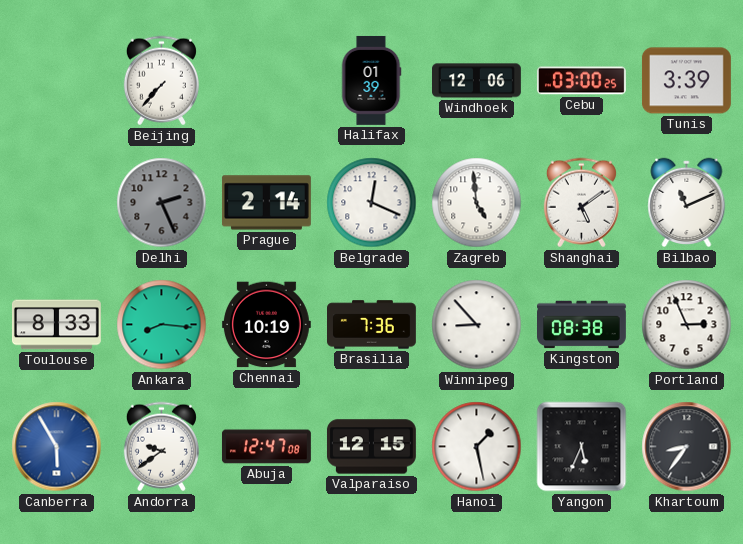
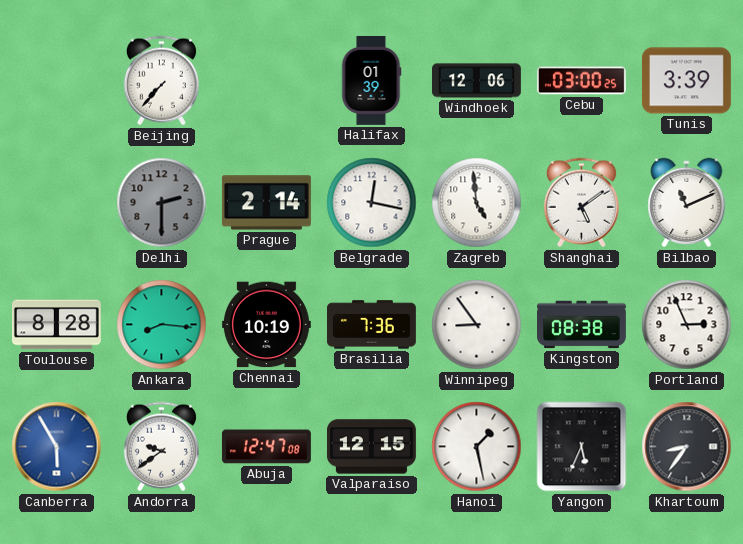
Delhi: 2:26 -> 2:30
Belgrade: 12:19 -> 12:17
Toulouse: 8:33 -> 8:28
Winnipeg: 8:53 -> 8:54
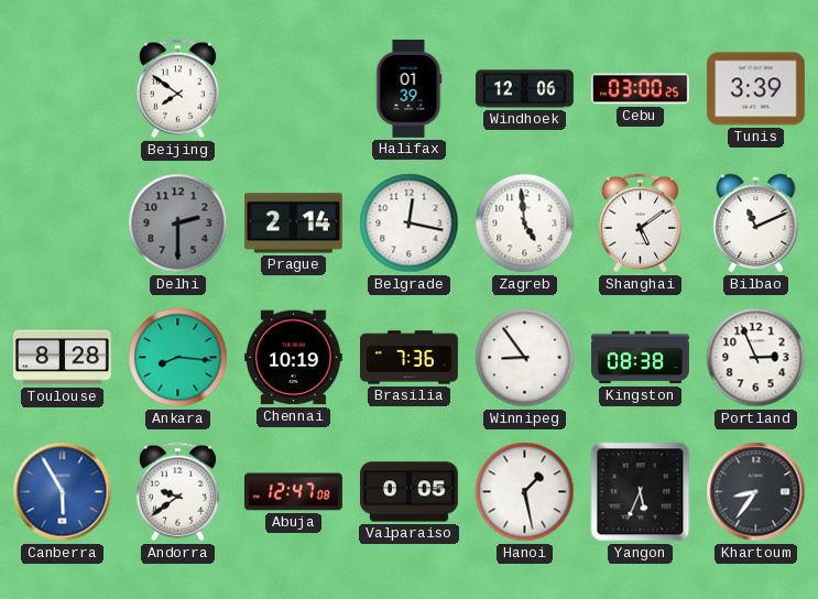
Beijing: 7:37 -> 7:51
Valparaiso: 12:15 -> 0:05
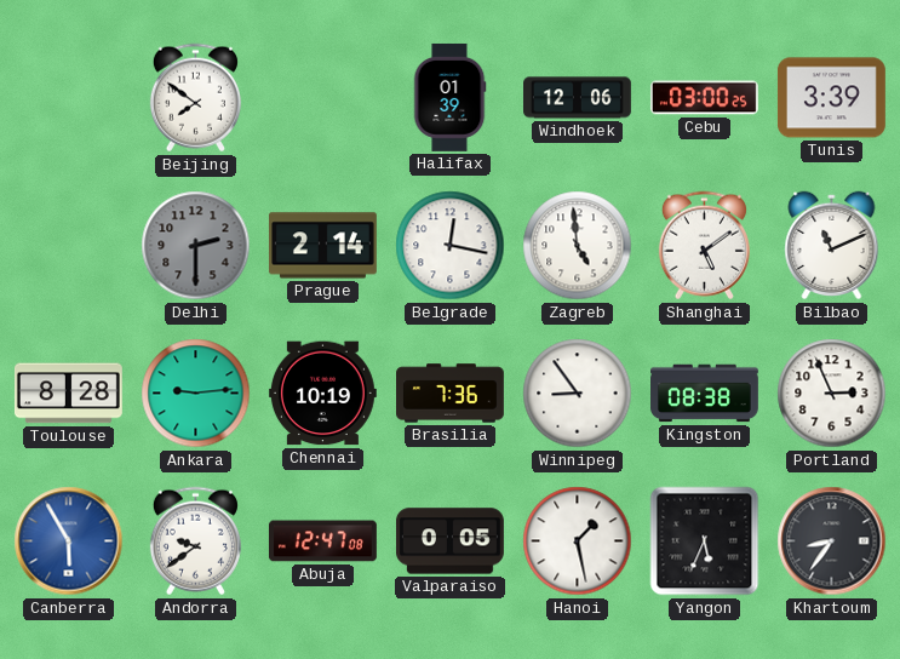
Ankara: 8:16 -> 9:14
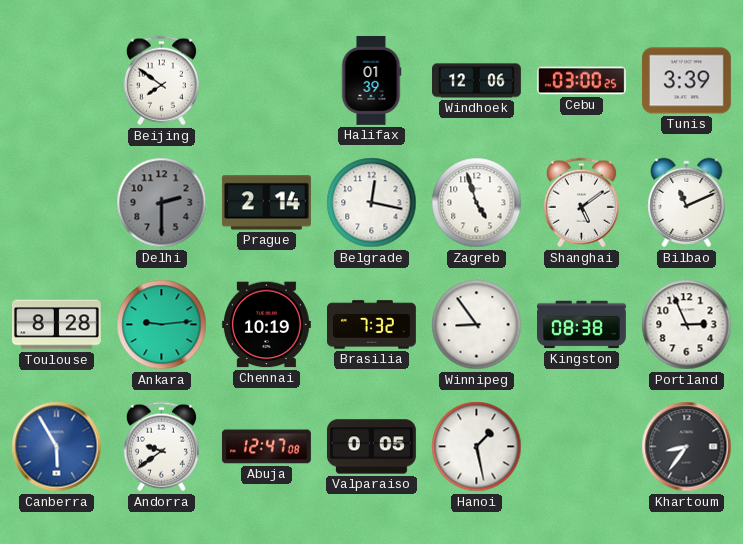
Zagreb: 4:59 -> 4:57
Brasilia: 7:36 -> 7:32
Yangon: 5:34 -> none
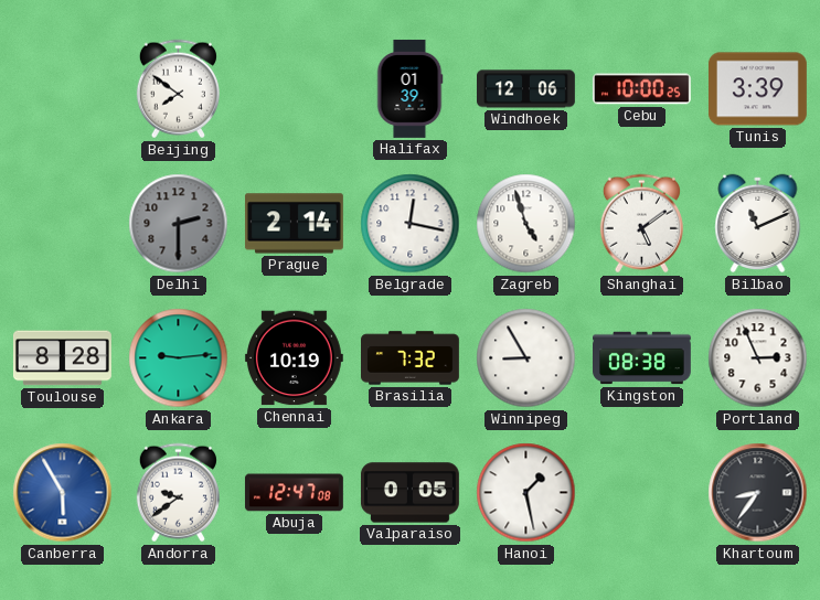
Cebu: 03:00 -> 10:00
Winnipeg: 8:54 -> 8:55
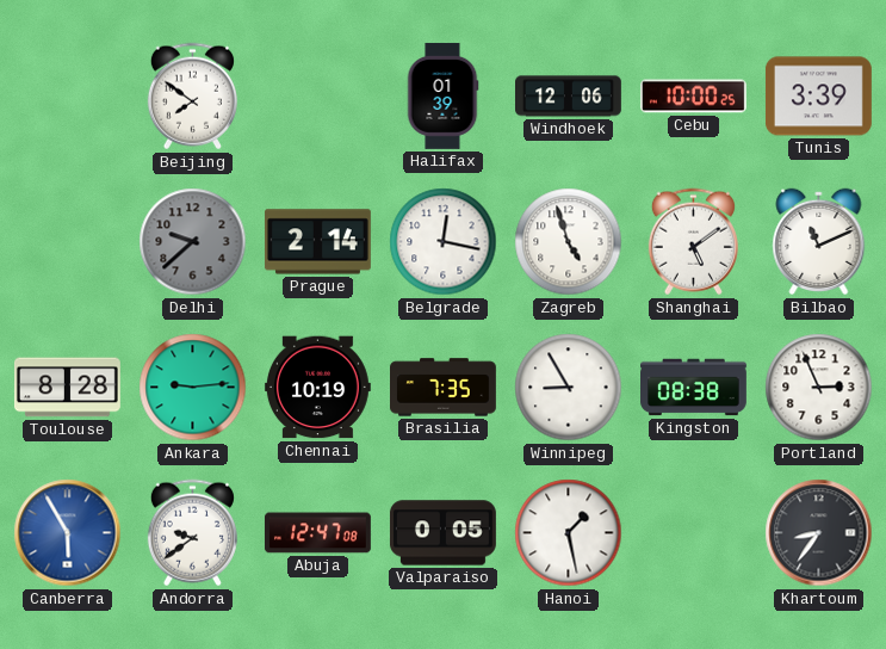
Delhi: 2:30 -> 9:38
Brasilia: 7:32 -> 7:35
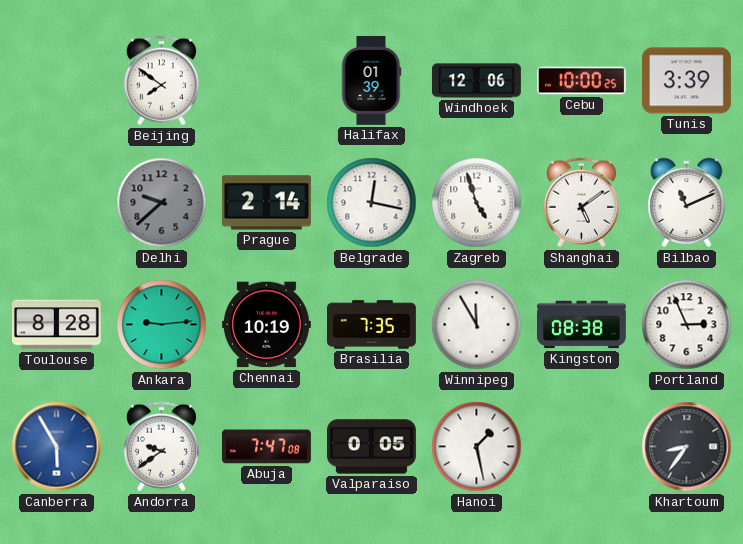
Winnipeg: 8:55 -> 11:55
Abuja: 12:47 -> 7:47
